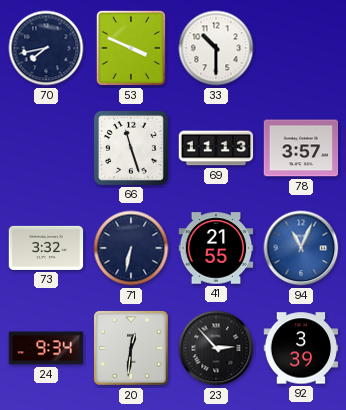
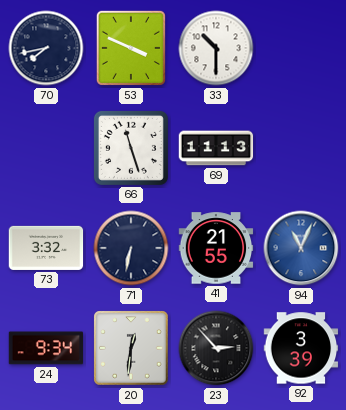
78: 3:57 -> none
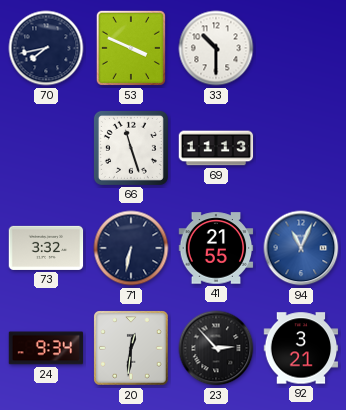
92: 3:39 -> 3:21
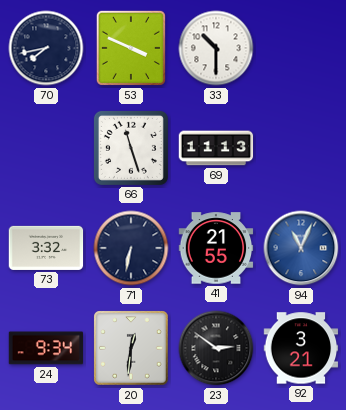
23: 2:53 -> 2:51
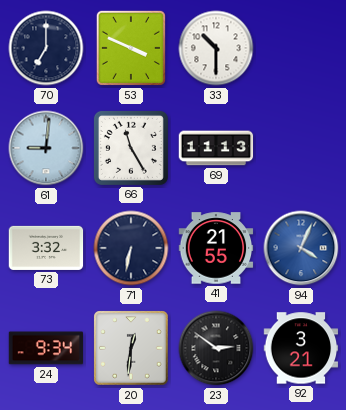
70: 7:43 -> 7:00
61: none -> 9:01
66: 11:27 -> 11:25
94: 11:04 -> 4:04
